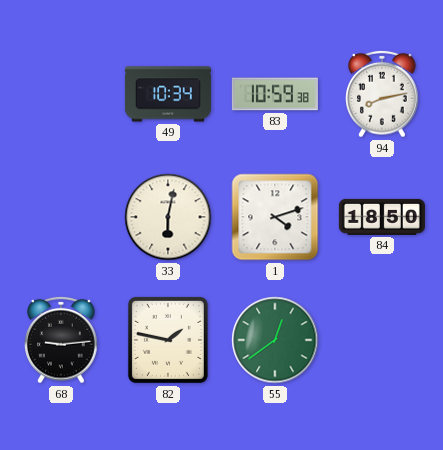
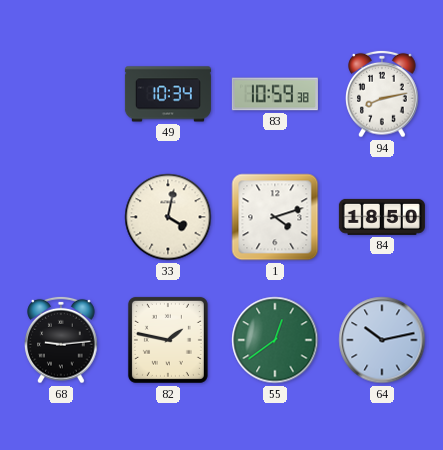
33: 6:02 -> 4:02
64: none -> 10:13
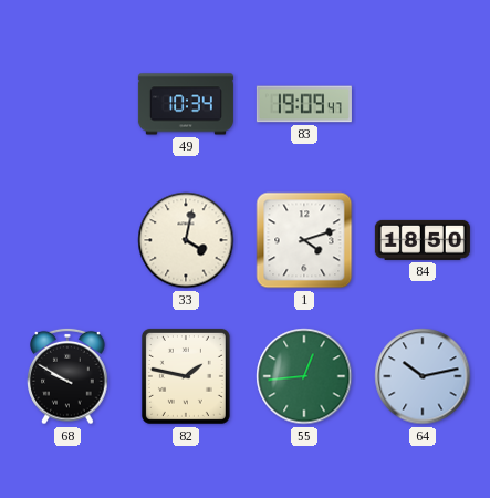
83: 10:59 -> 19:09
94: 8:13 -> none
68: 9:14 -> 9:50
55: 12:39 -> 12:44
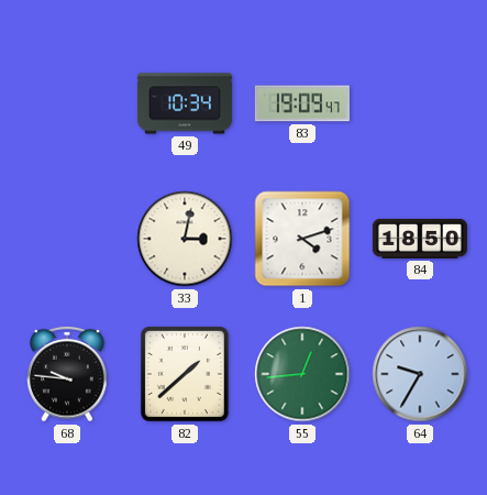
33: 4:02 -> 3:02
68: 9:50 -> 9:46
82: 1:47 -> 1:38
64: 10:13 -> 9:35
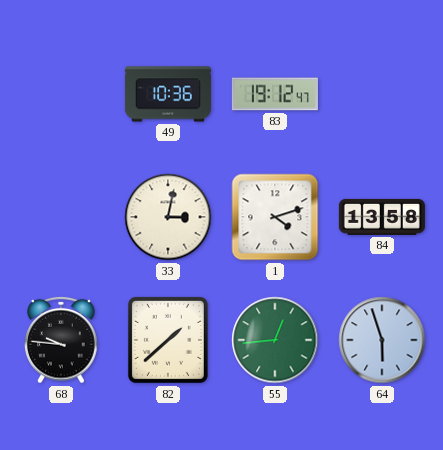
49: 10:34 -> 10:36
83: 19:09 -> 19:12
84: 18:50 -> 13:58
64: 9:35 -> 5:57
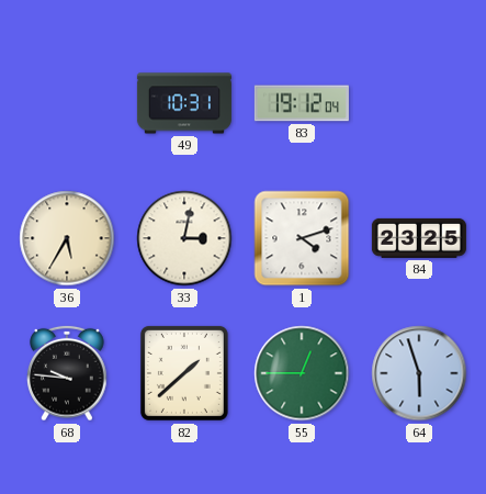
49: 10:36 -> 10:31
83: 19:12:47 -> 19:12:04
36: none -> 5:35
84: 13:58 -> 23:25
55: 12:44 -> 12:45
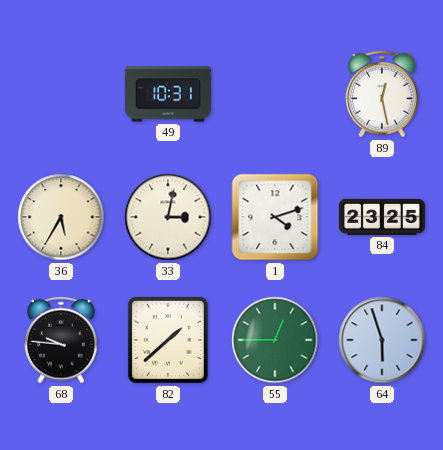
83: 19:12 -> none
89: none -> 12:28
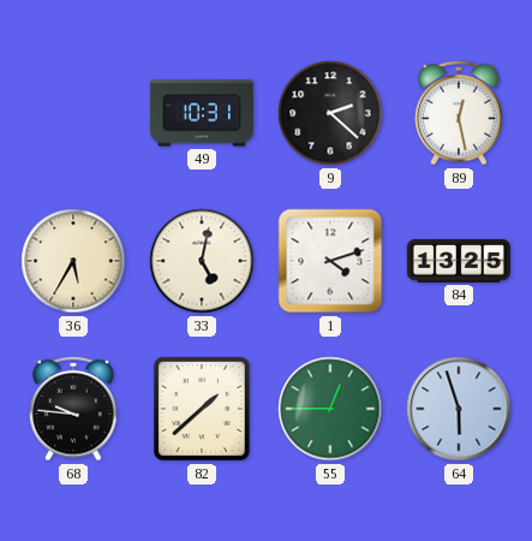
9: none -> 2:22
33: 3:02 -> 5:02
84: 23:25 -> 13:25
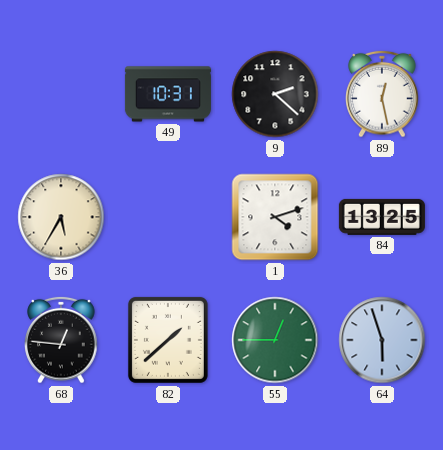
33: 5:02 -> none
68: 9:46 -> 12:46
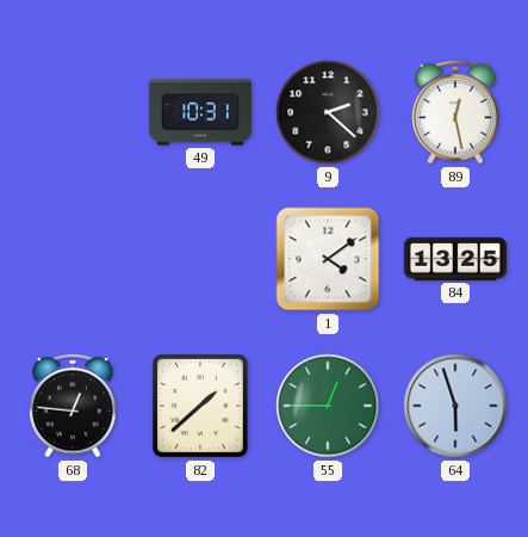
36: 5:35 -> none
1: 4:12 -> 4:09
